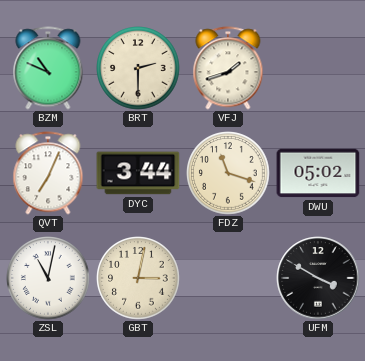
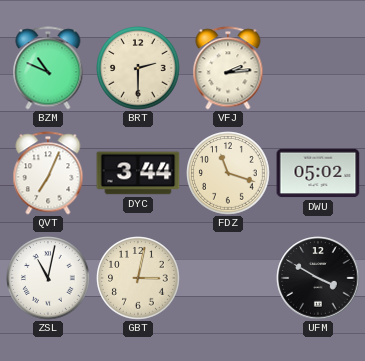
VFJ: 1:42 -> 2:14
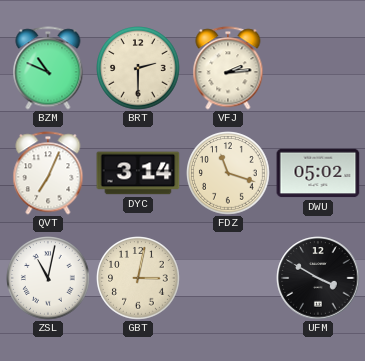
DYC: 3:44 -> 3:14
